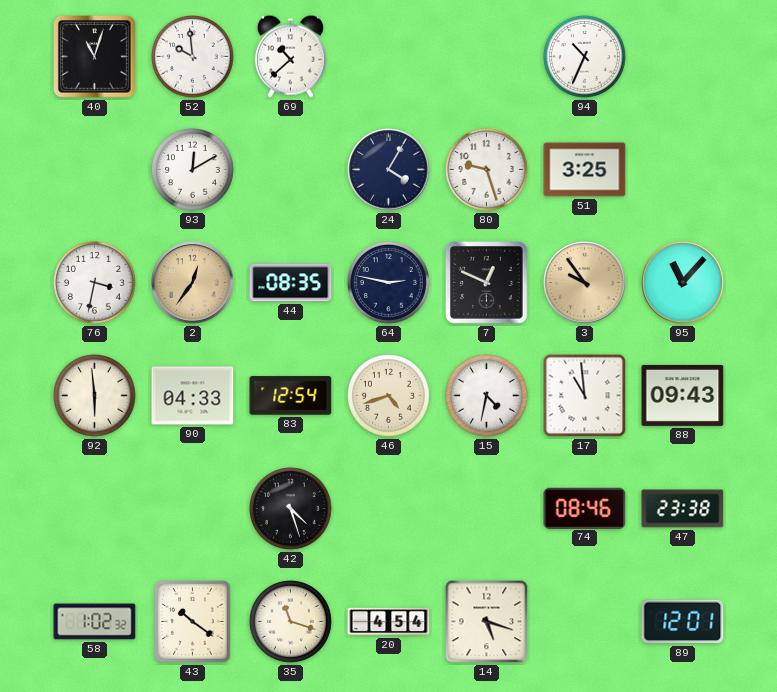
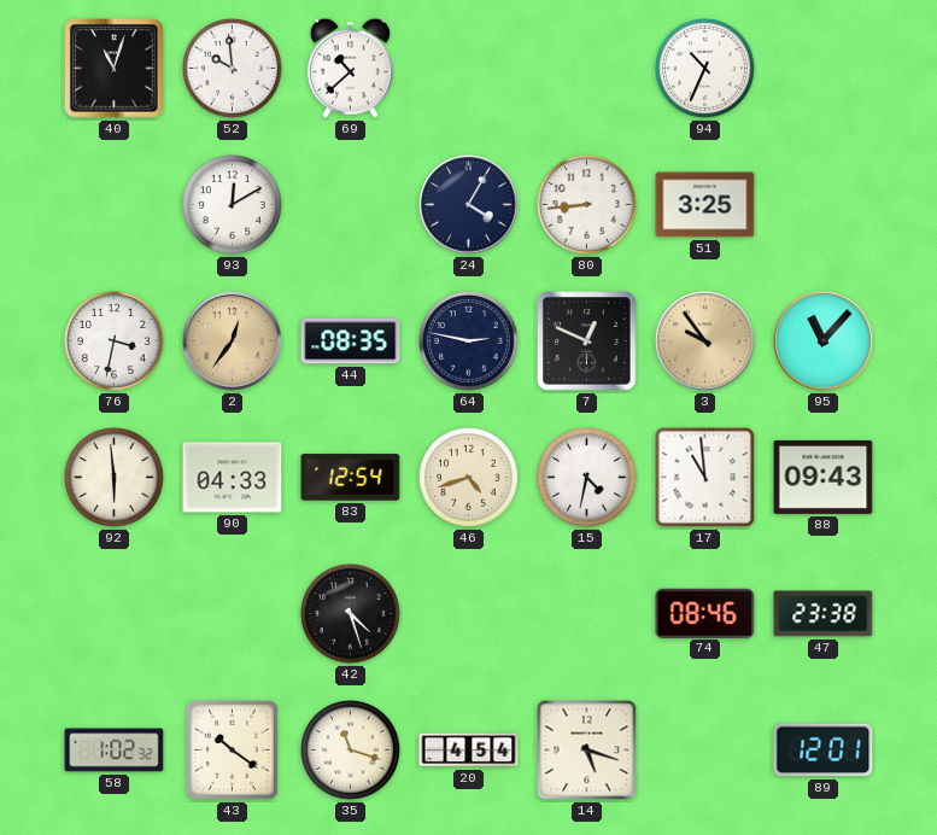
80: 9:27 -> 8:44
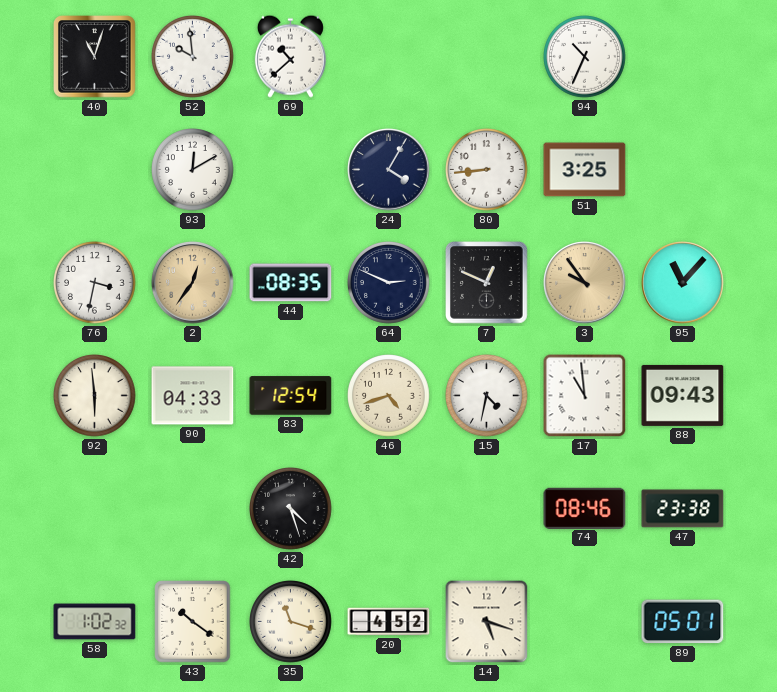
64: 2:47 -> 2:49
20: 4:54 -> 4:52
89: 12:01 -> 05:01
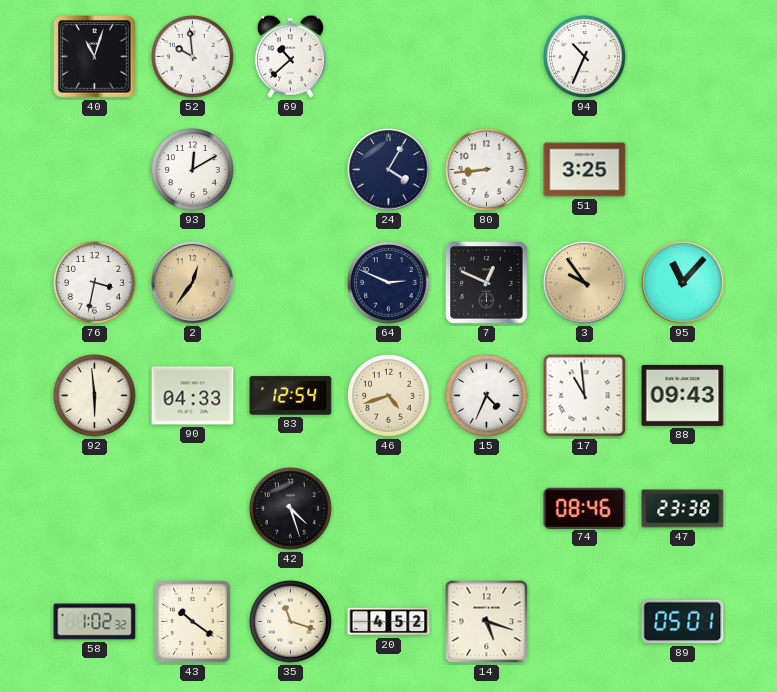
44: 08:35 -> none
15: 4:32 -> 4:34
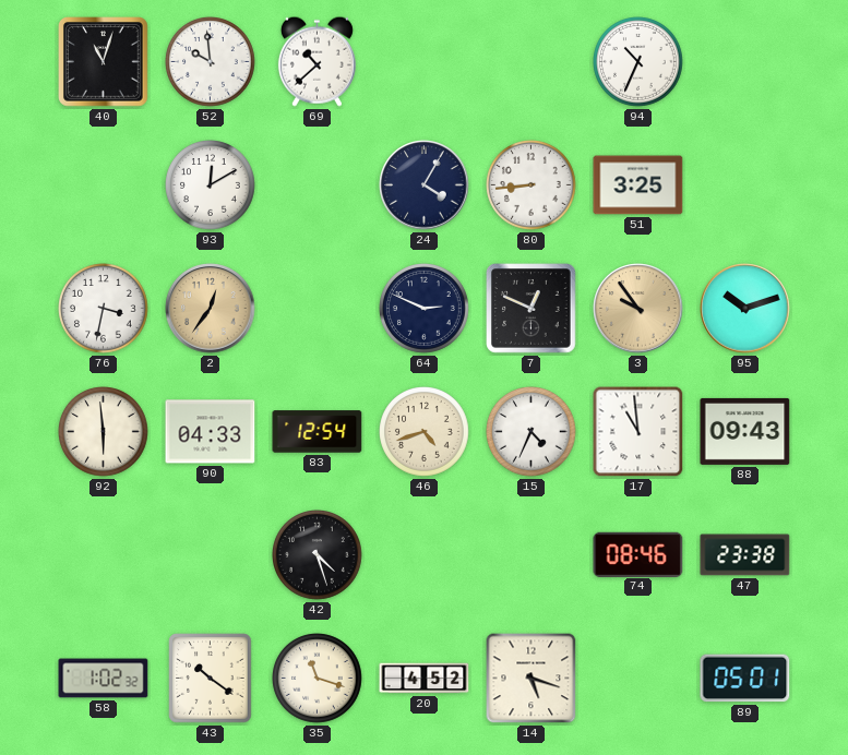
95: 11:07 -> 10:12
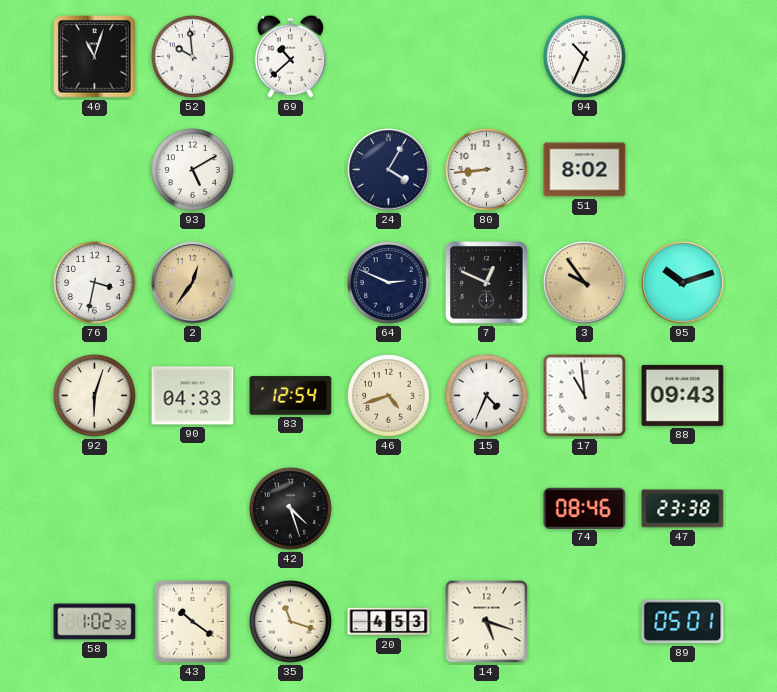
93: 12:10 -> 5:10
51: 3:25 -> 8:02
92: 5:59 -> 6:03
20: 4:52 -> 4:53
